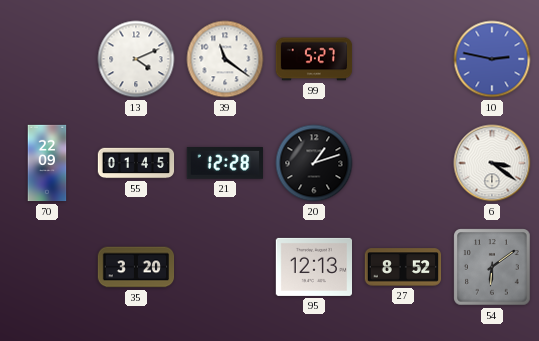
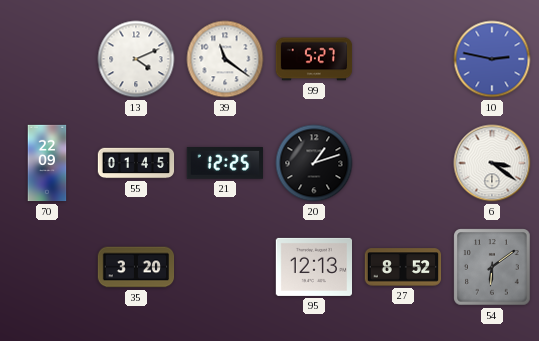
21: 12:28 -> 12:25
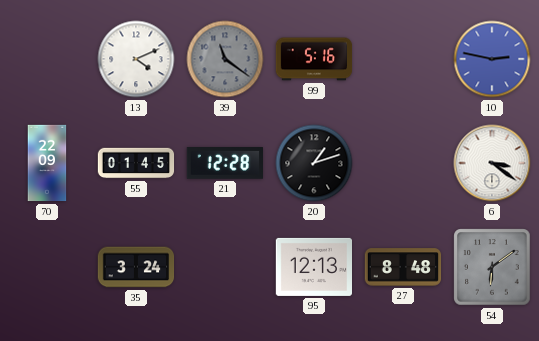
39 dial: white -> grey
99: 5:27 -> 5:16
21: 12:25 -> 12:28
35: 3:20 -> 3:24
27: 8:52 -> 8:48
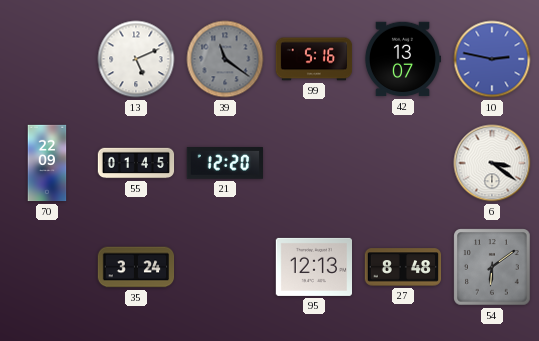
13: 4:11 -> 5:11
42: none -> 13:07
21: 12:28 -> 12:20
20: 1:12 -> none
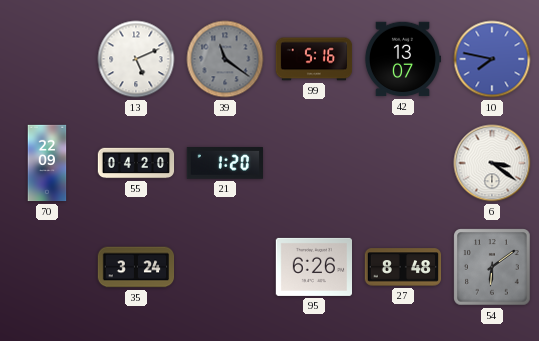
10: 2:47 -> 7:47
55: 01:45 -> 04:20
21: 12:20 -> 1:20
95: 12:13 -> 6:26
